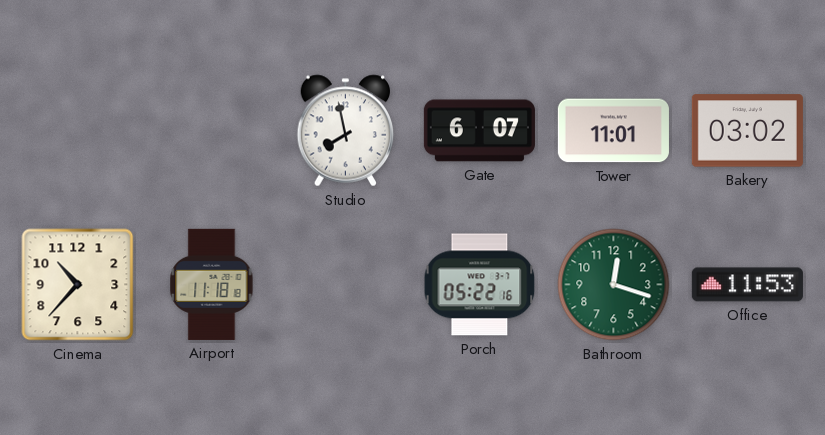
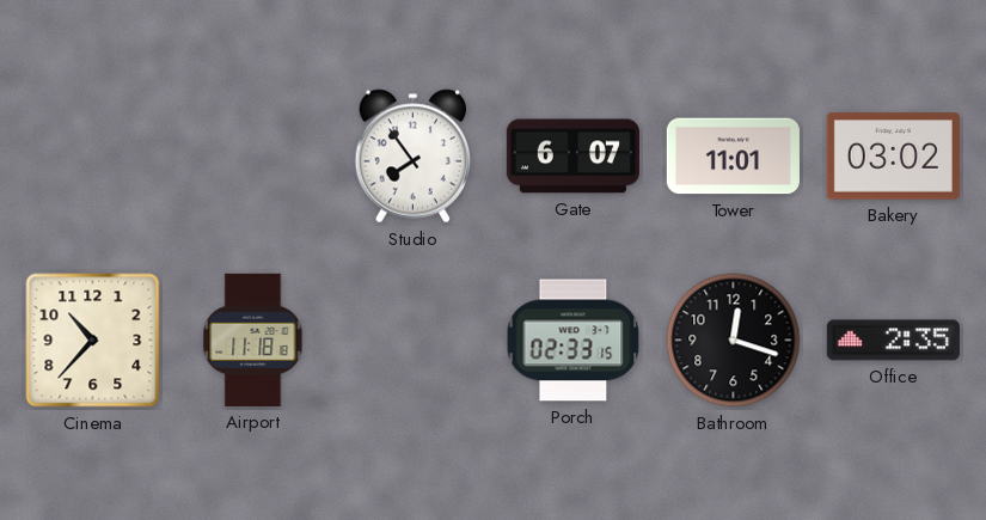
Studio: 7:58 -> 7:54
Porch: 05:22 -> 02:33
Bathroom dial: green -> black
Office: 11:53 -> 2:35
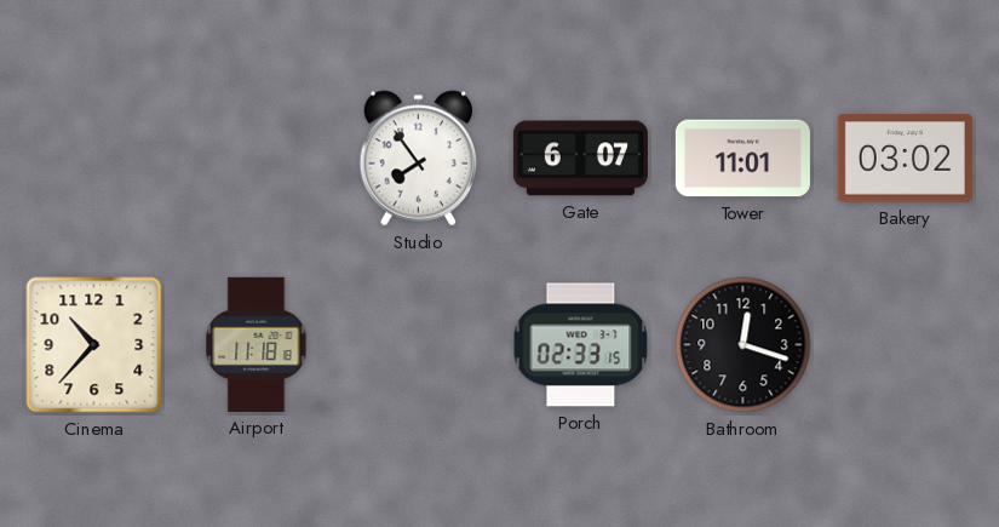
Office: 2:35 -> none
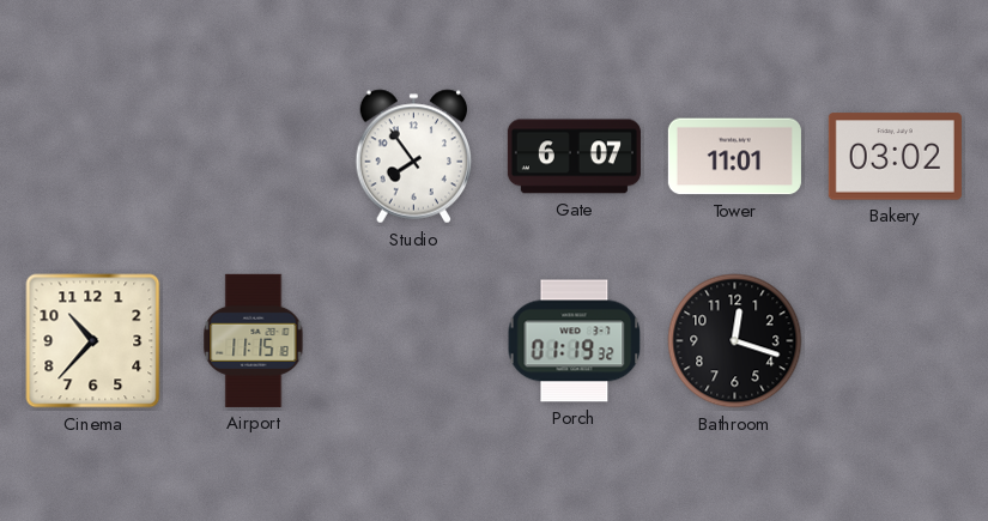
Airport: 11:18 -> 11:15
Porch: 02:33 -> 01:19
